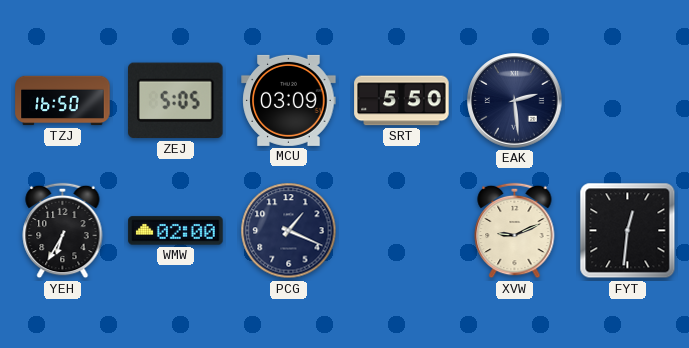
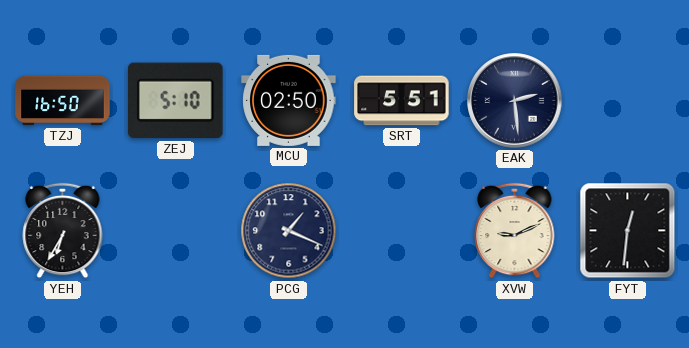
ZEJ: 5:05 -> 5:10
MCU: 03:09 -> 02:50
SRT: 5:50 -> 5:51
WMW: 02:00 -> none
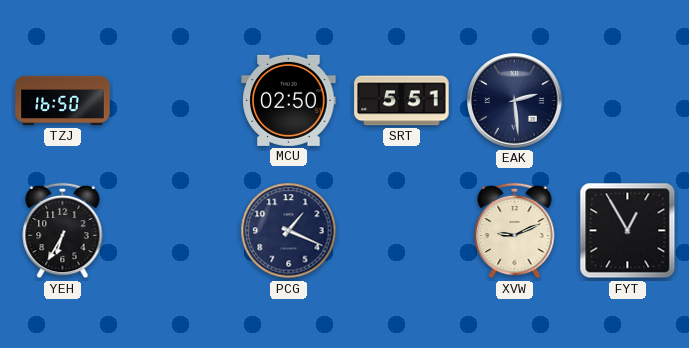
ZEJ: 5:10 -> none
FYT: 12:31 -> 12:55
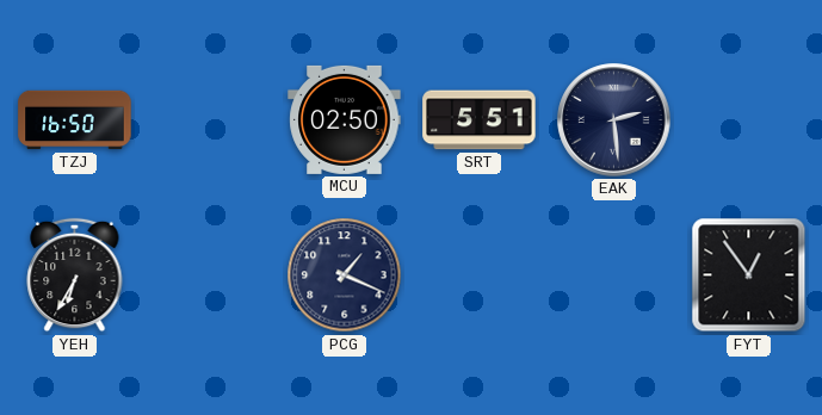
XVW: 9:11 -> none
FYT: 12:55 -> 12:54
